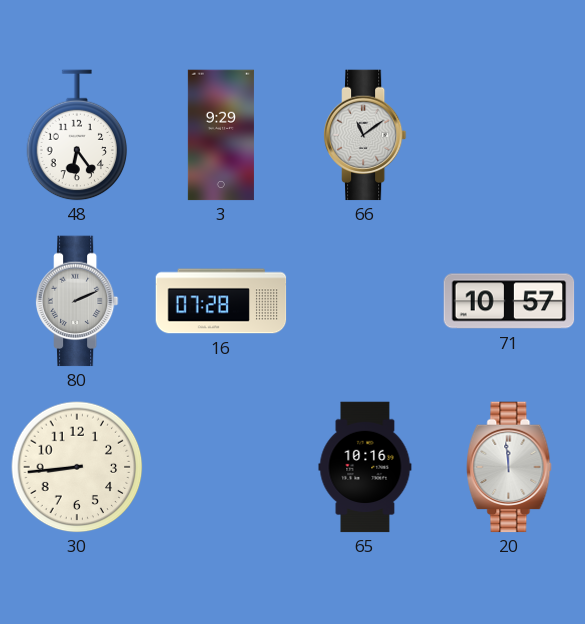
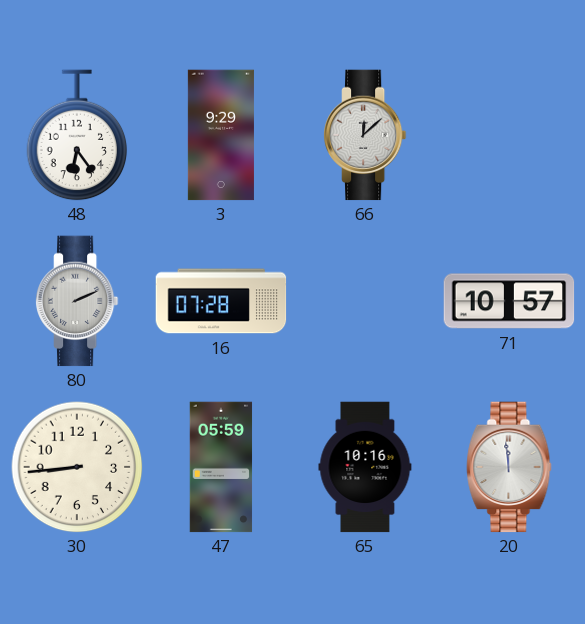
66: 11:09 -> 12:08
47: none -> 05:59
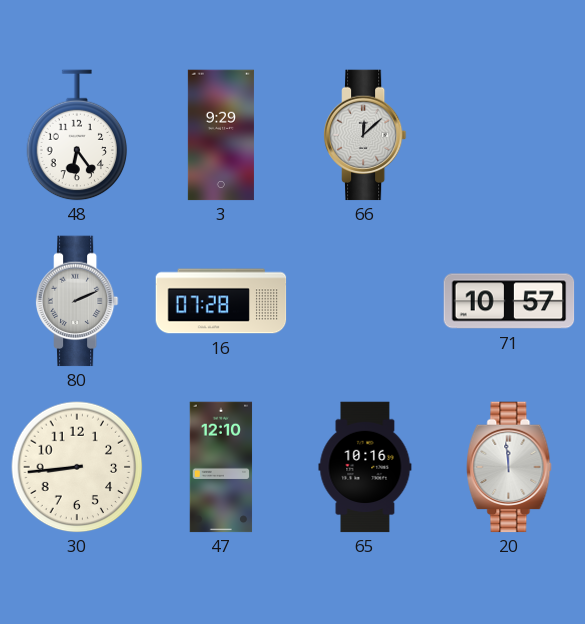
47: 05:59 -> 12:10
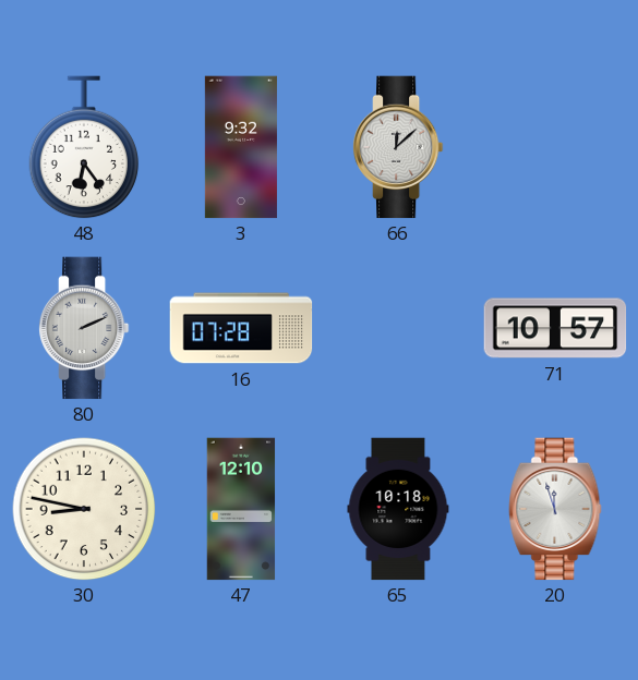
3: 9:29 -> 9:32
30: 8:44 -> 8:47
65: 10:16 -> 10:18
20: 11:59 -> 11:57
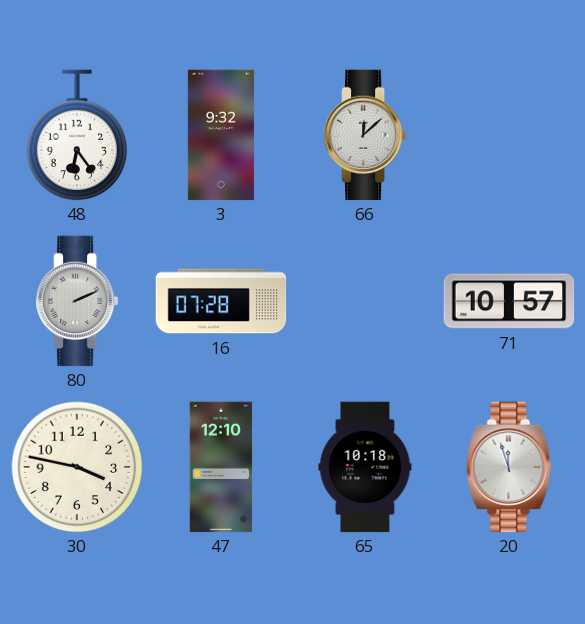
30: 8:47 -> 3:47
